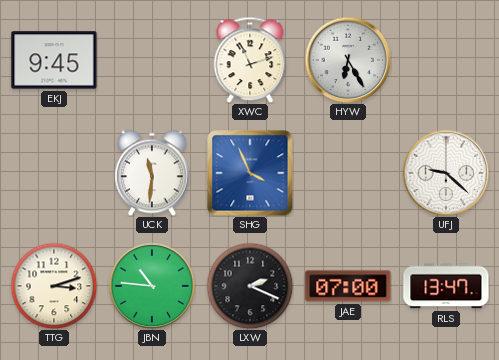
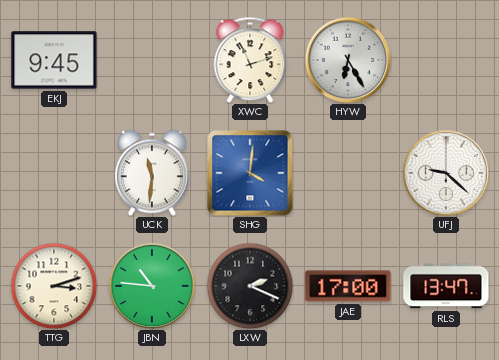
SHG: 3:56 -> 4:01
JAE: 07:00 -> 17:00
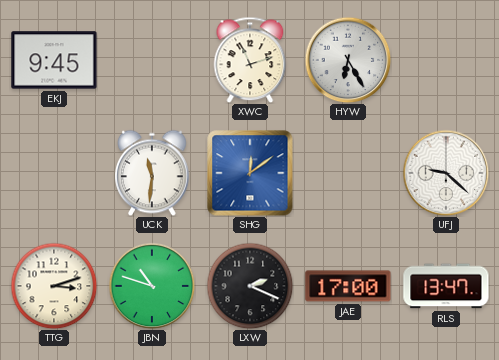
SHG: 4:01 -> 12:09
JBN: 10:46 -> 10:48
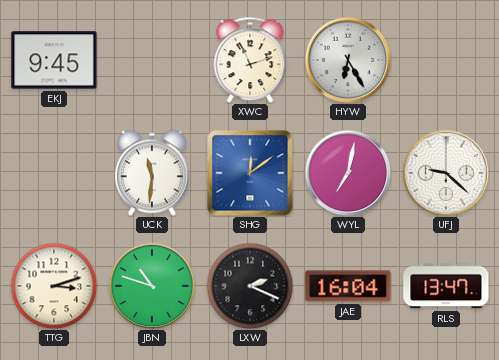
WYL: none -> 7:02
JAE: 17:00 -> 16:04
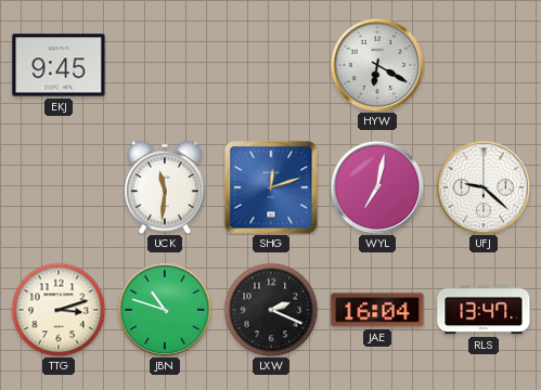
XWC: 11:12 -> none
HYW: 6:25 -> 6:20
SHG: 12:09 -> 12:12
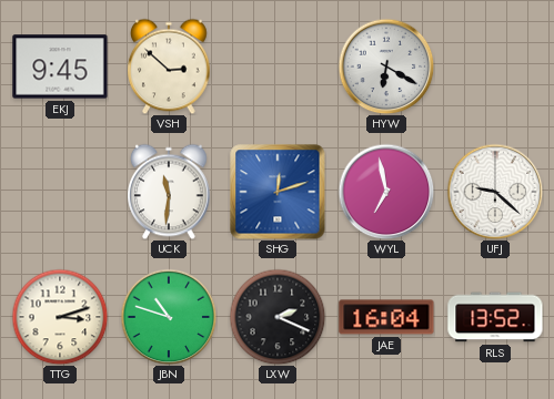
VSH: none -> 2:52
WYL: 7:02 -> 6:58
RLS: 13:47 -> 13:52
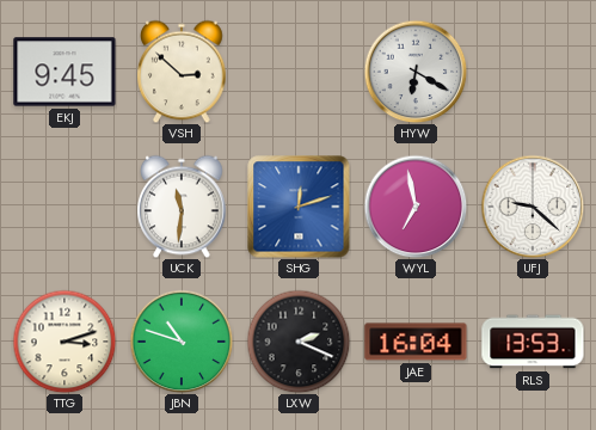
RLS: 13:52 -> 13:53
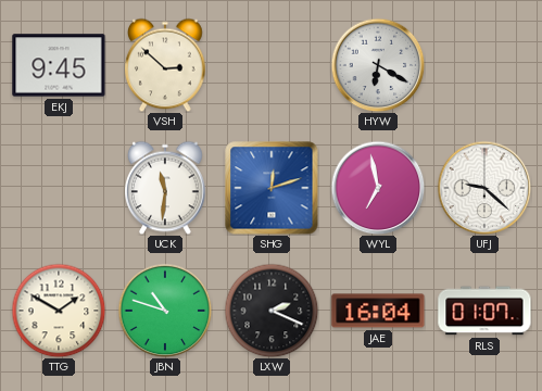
TTG: 3:12 -> 1:50
RLS: 13:53 -> 01:07
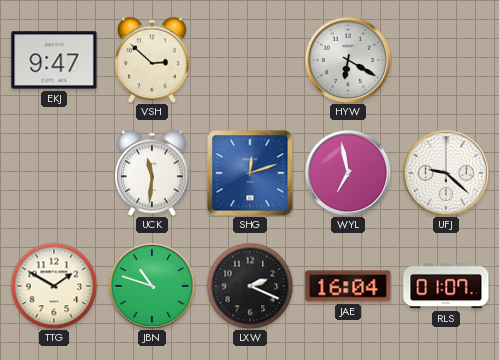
EKJ: 9:45 -> 9:47
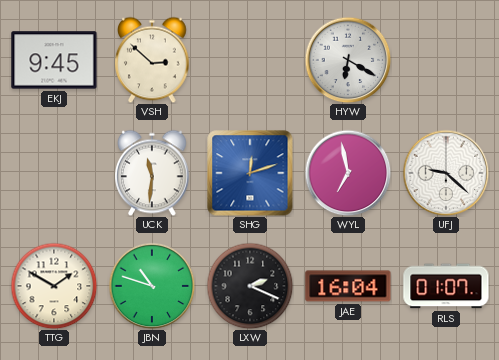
EKJ: 9:47 -> 9:45
